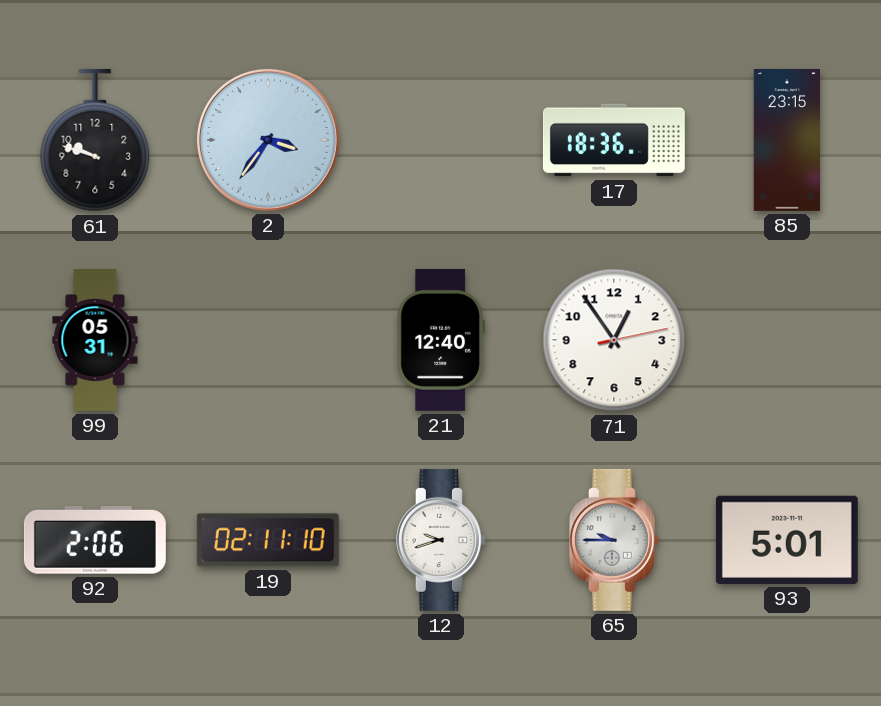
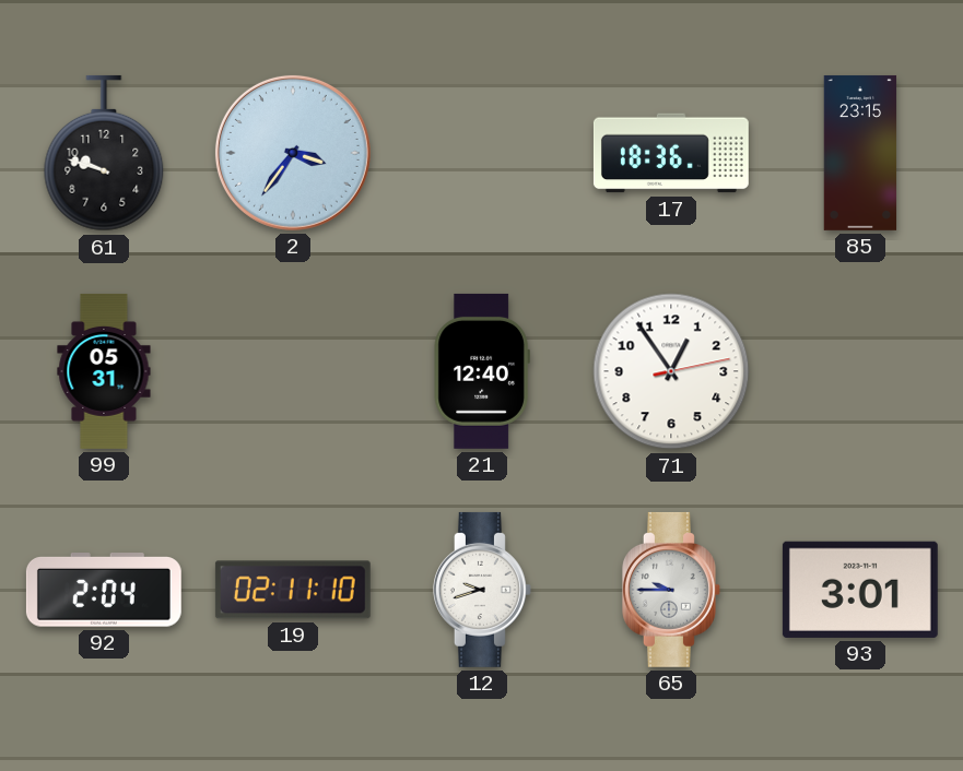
92: 2:06 -> 2:04
93: 5:01 -> 3:01
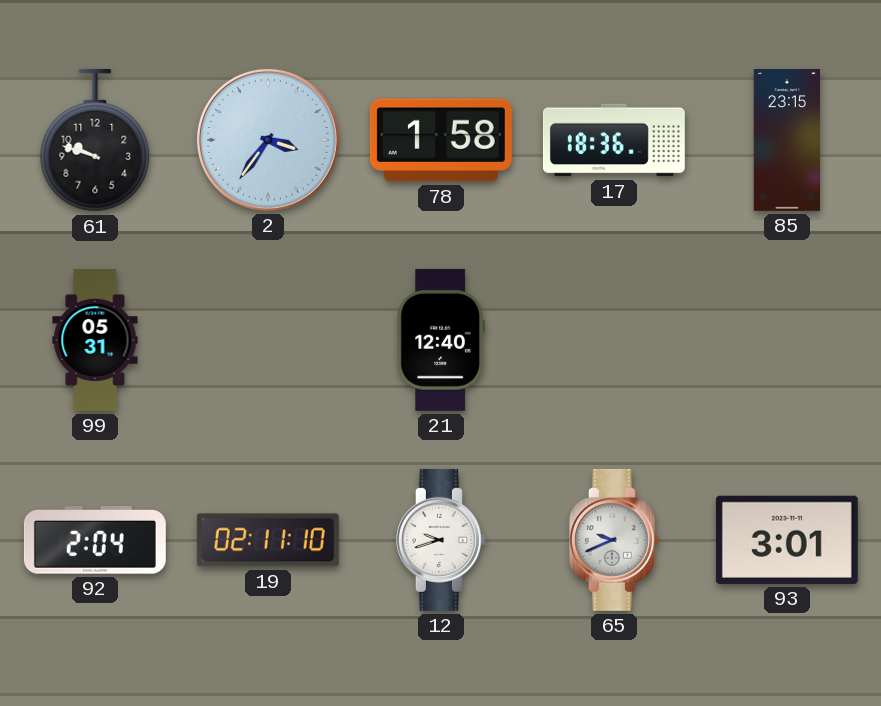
78: none -> 1:58
71: 12:54 -> none
65: 9:45 -> 9:41
